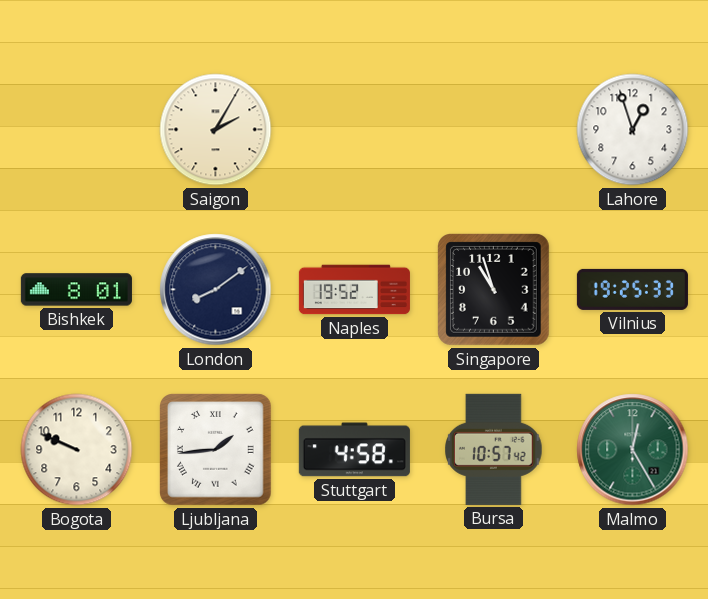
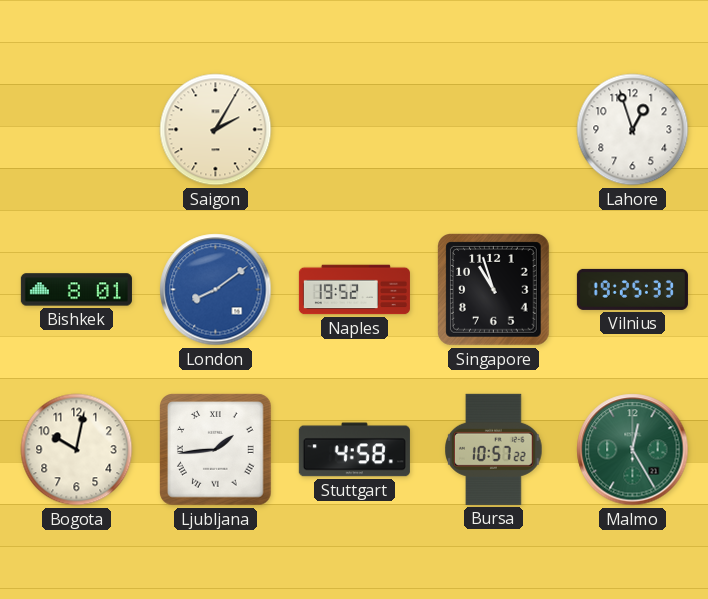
London dial: navy -> blue
Bogota: 9:49 -> 10:02
Bursa: 10:57:42 -> 10:57:22
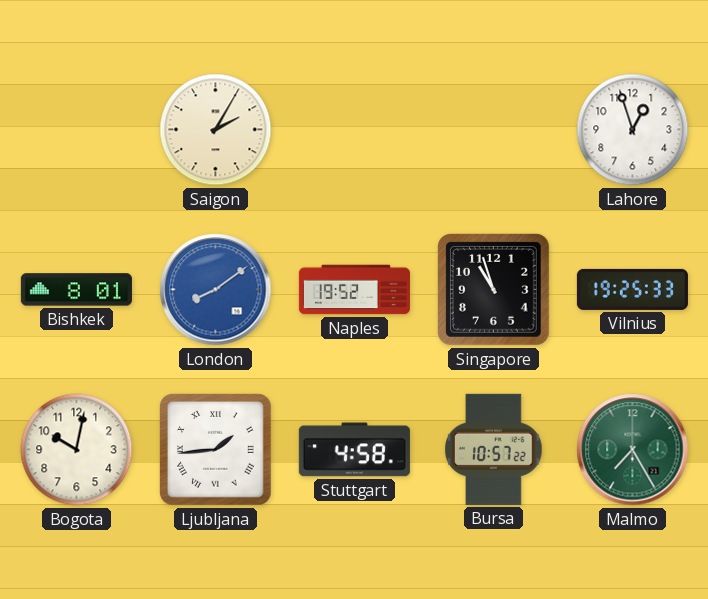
Malmo: 12:25 -> 7:25
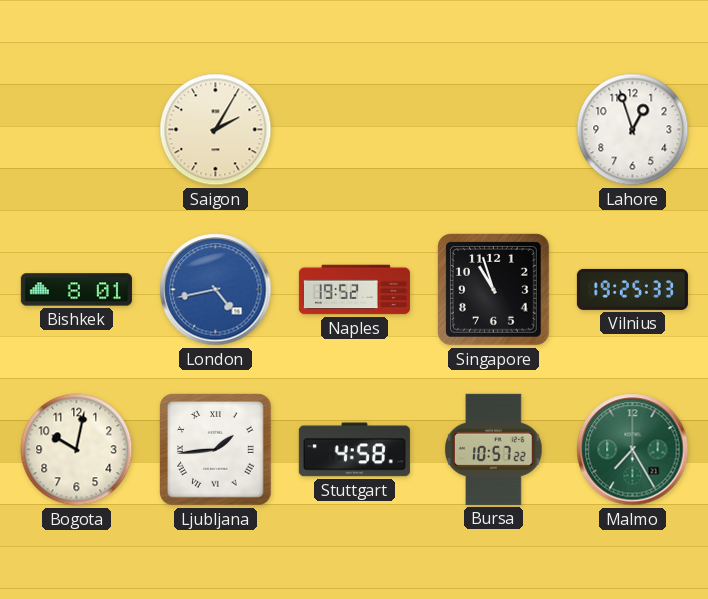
London: 8:09 -> 4:43
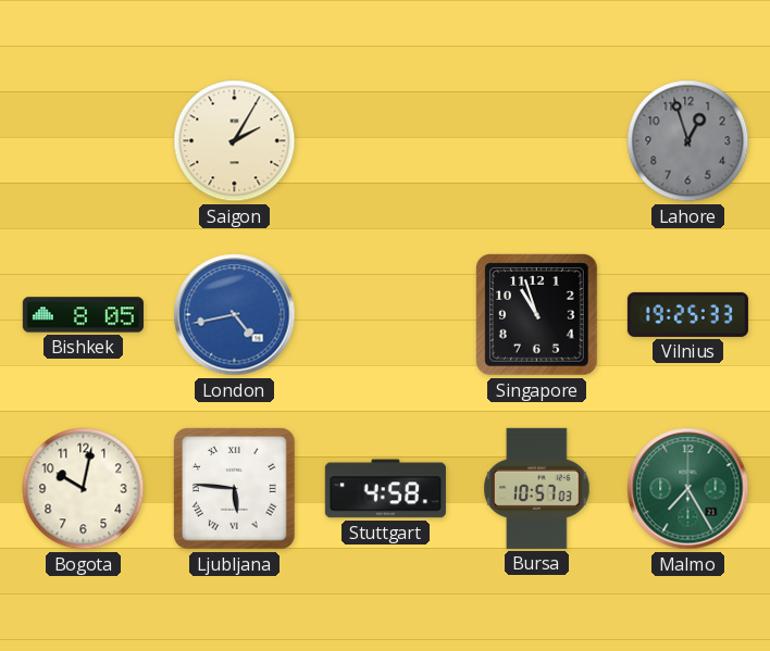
Lahore dial: white -> grey
Bishkek: 8:01 -> 8:05
Naples: 19:52 -> none
Ljubljana: 1:44 -> 5:46
Bursa: 10:57:22 -> 10:57:03
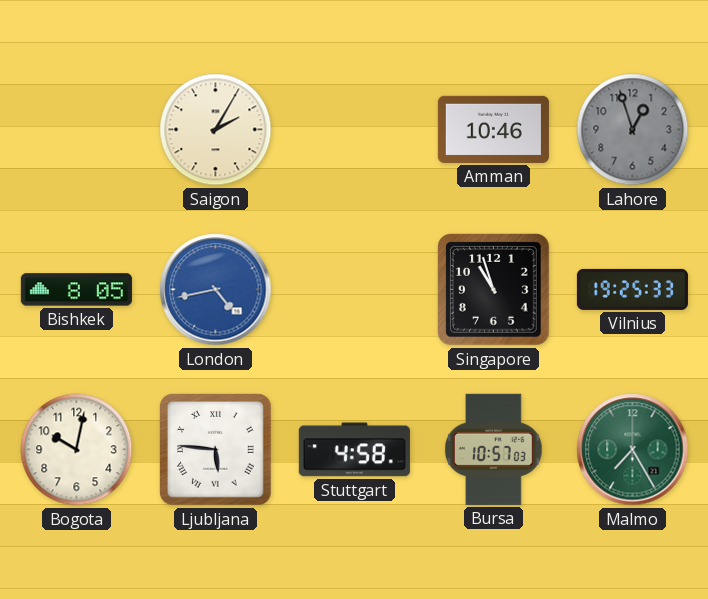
Amman: none -> 10:46
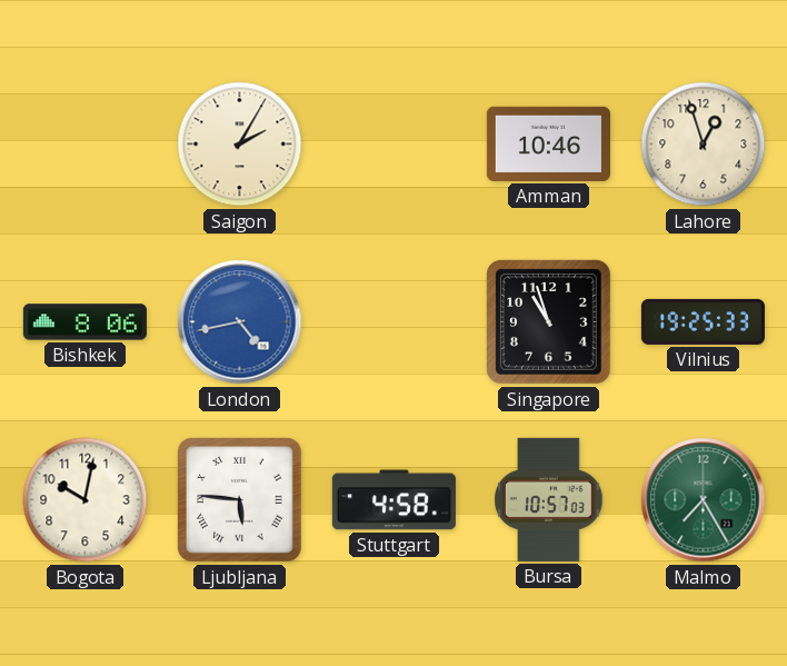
Lahore dial: grey -> cream
Bishkek: 8:05 -> 8:06
